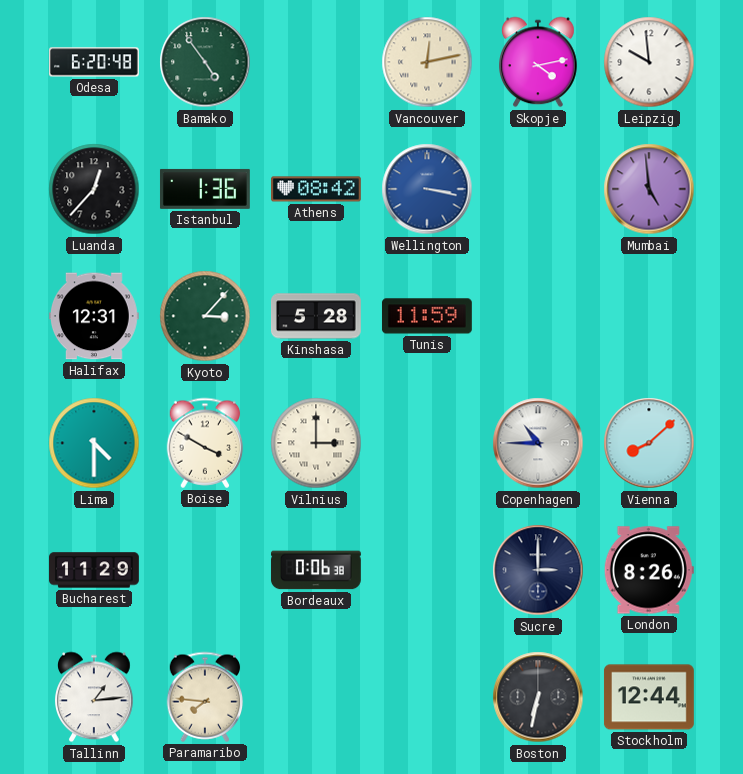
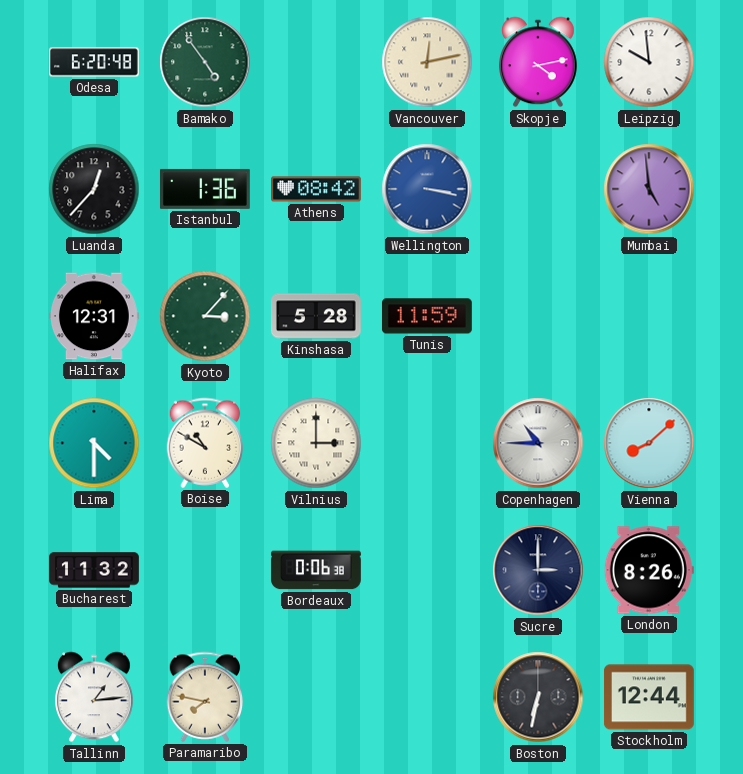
Boise: 3:50 -> 10:50
Bucharest: 11:29 -> 11:32
Paramaribo: 7:46 -> 7:47
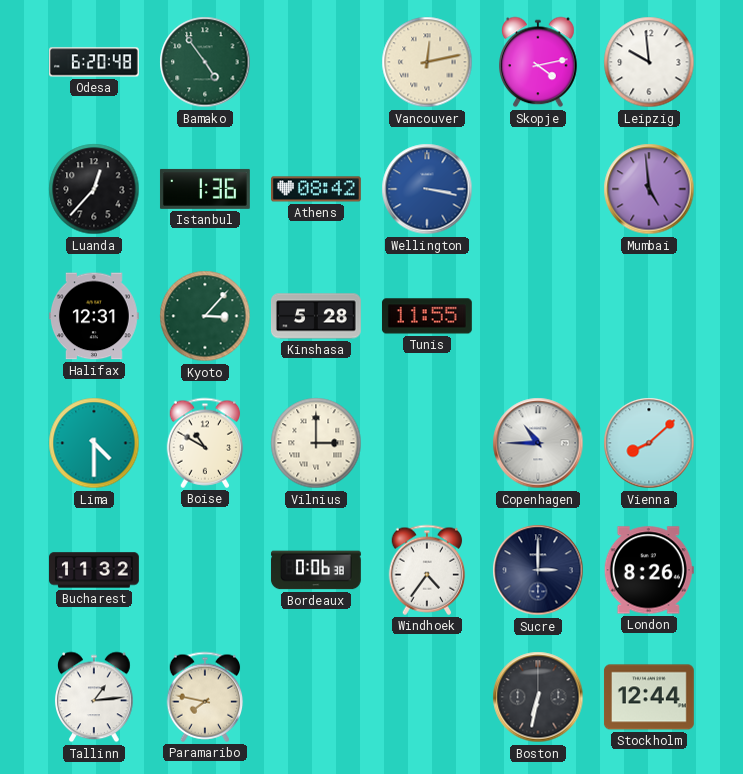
Tunis: 11:59 -> 11:55
Windhoek: none -> 4:36
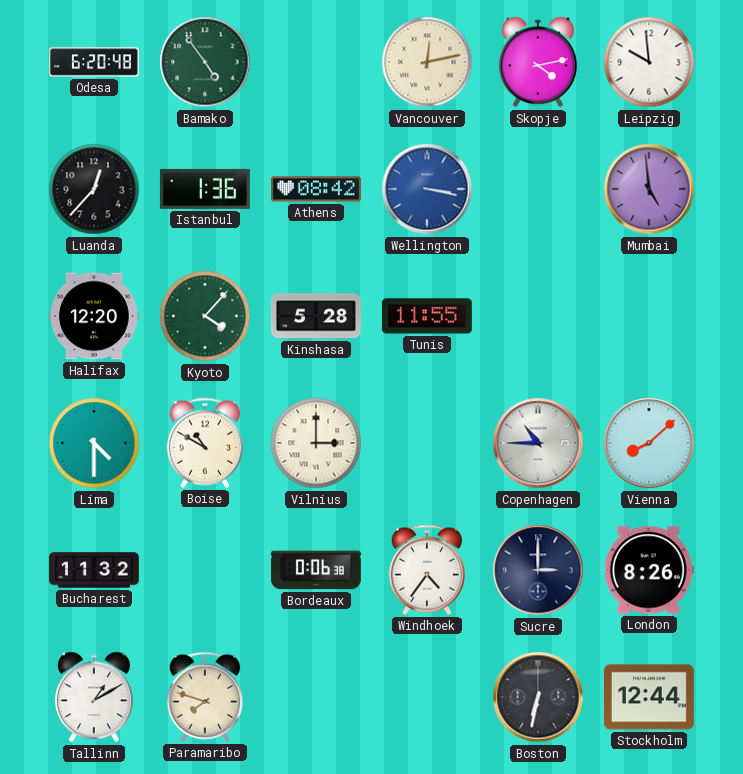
Halifax: 12:31 -> 12:20
Kyoto: 3:07 -> 4:07
Tallinn: 1:14 -> 1:10
Paramaribo: 7:47 -> 7:48
